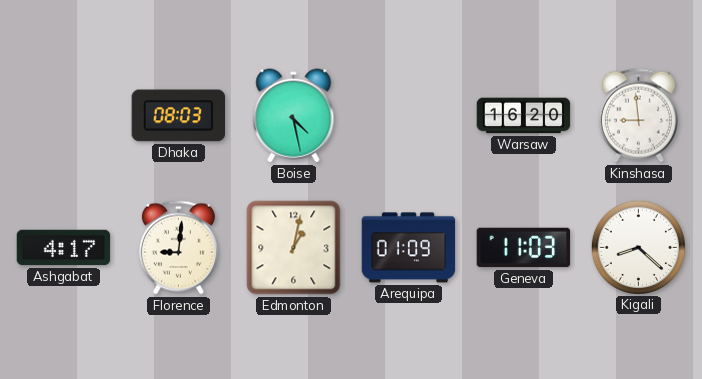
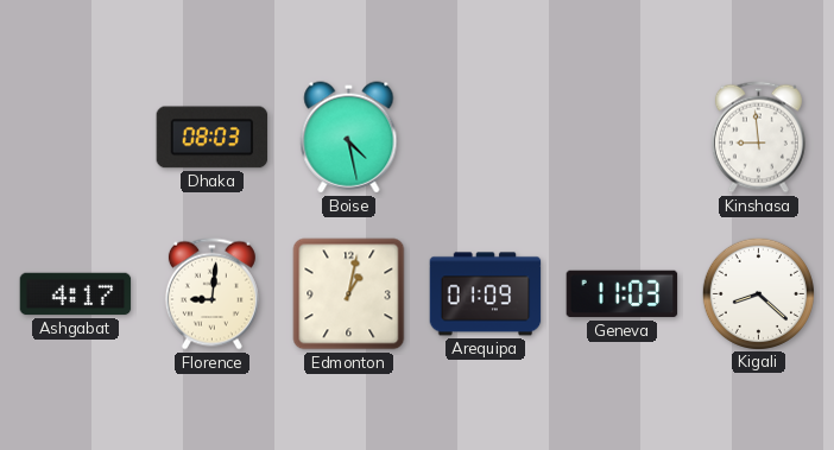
Warsaw: 16:20 -> none
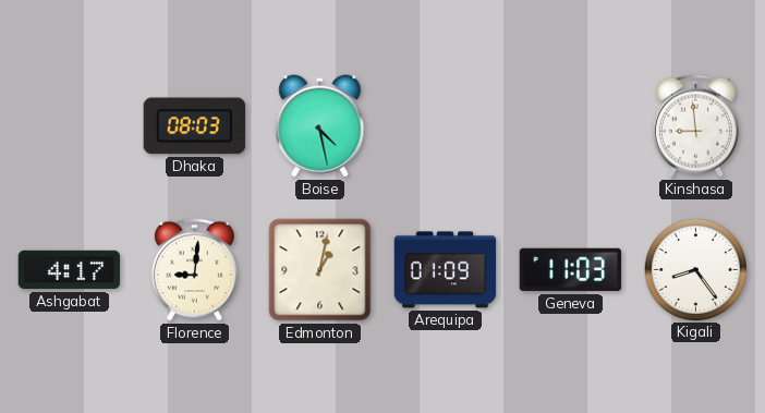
Kigali: 8:22 -> 8:24
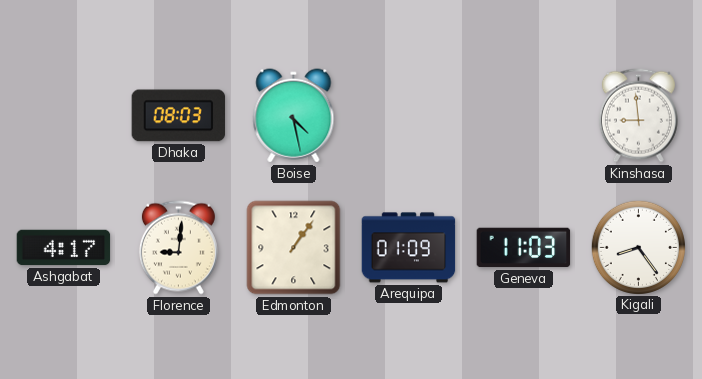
Edmonton: 1:02 -> 1:06
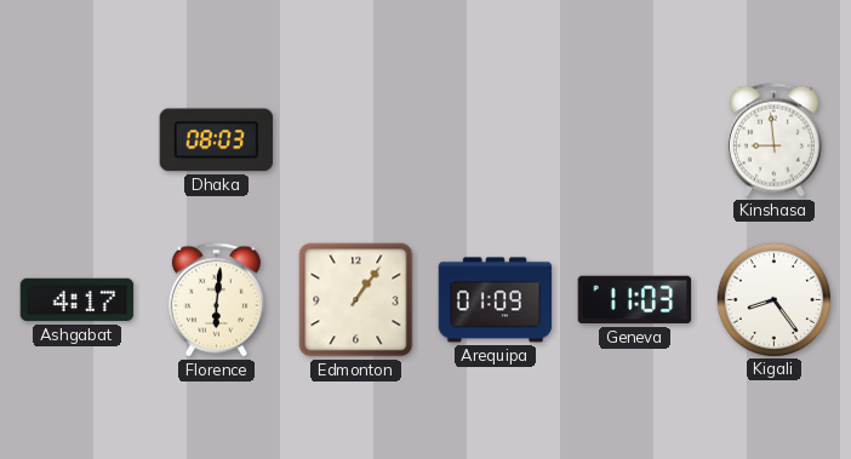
Boise: 4:28 -> none
Florence: 9:01 -> 6:01
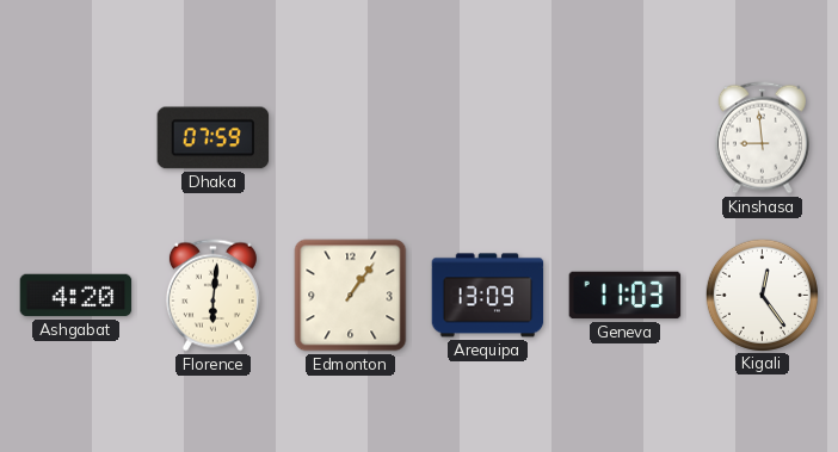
Dhaka: 08:03 -> 07:59
Ashgabat: 4:17 -> 4:20
Arequipa: 01:09 -> 13:09
Kigali: 8:24 -> 12:24
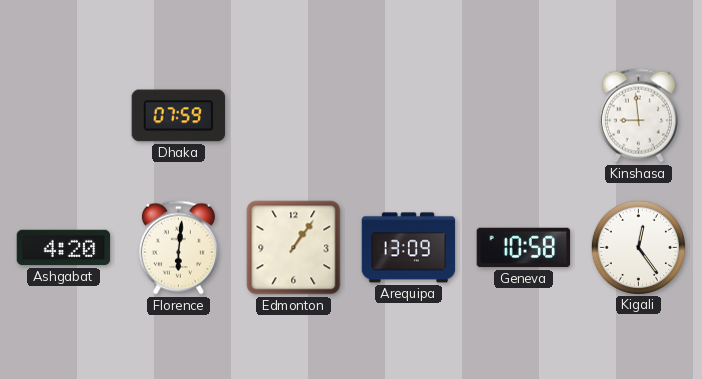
Geneva: 11:03 -> 10:58
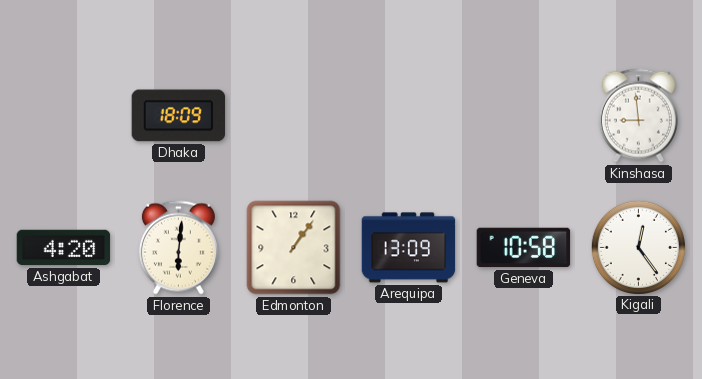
Dhaka: 07:59 -> 18:09
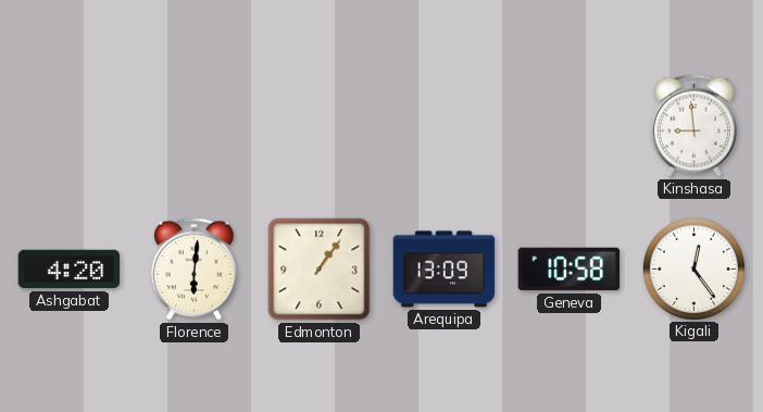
Dhaka: 18:09 -> none
